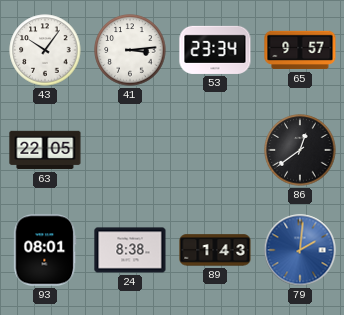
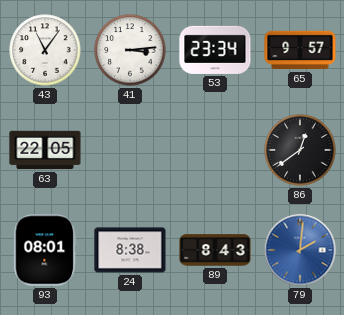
43: 10:06 -> 11:06
89: 1:43 -> 8:43
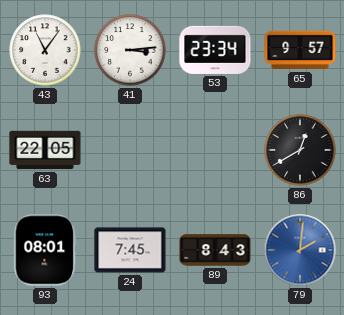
86: 12:39 -> 12:40
24: 8:38 -> 7:45
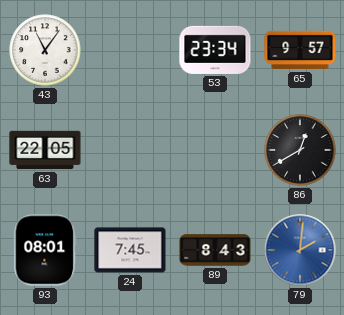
41: 3:14 -> none
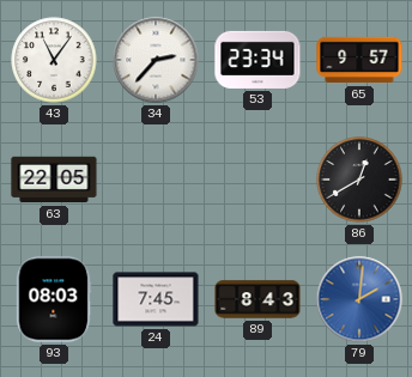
34: none -> 2:37
93: 08:01 -> 08:03
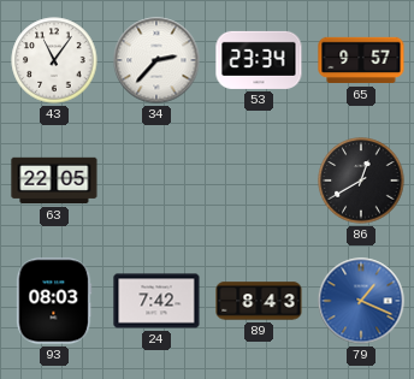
24: 7:45 -> 7:42
79: 2:01 -> 1:19
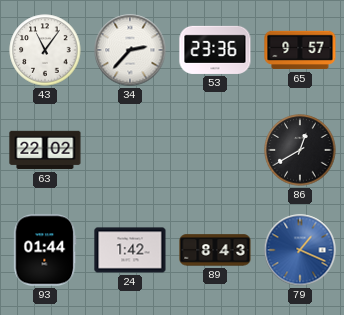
53: 23:34 -> 23:36
63: 22:05 -> 22:02
93: 08:03 -> 01:44
24: 7:42 -> 1:42
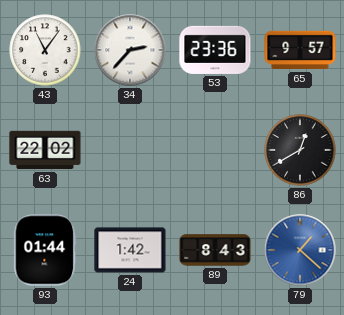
79: 1:19 -> 1:22
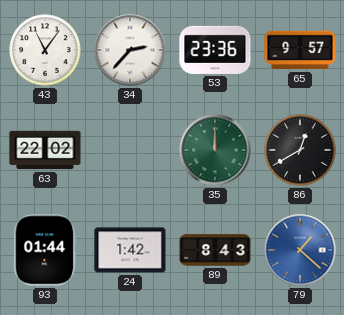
35: none -> 12:00
